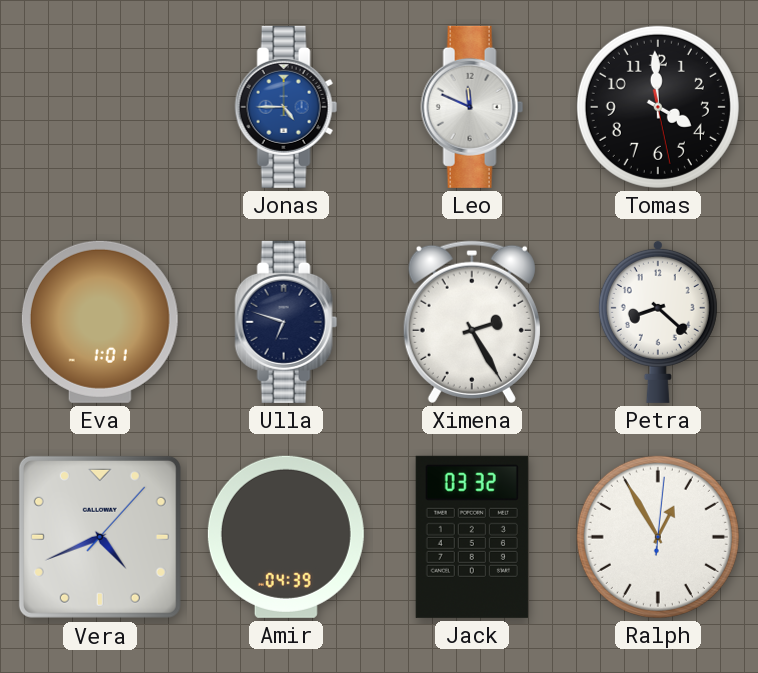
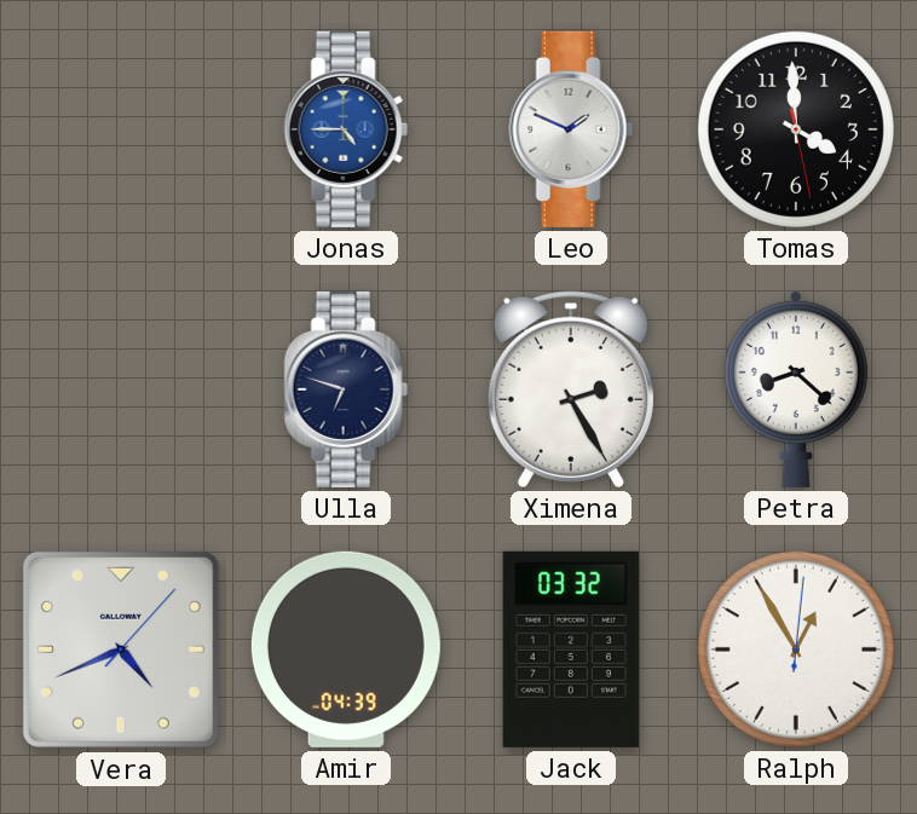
Leo: 11:49 -> 1:49
Eva: 1:01 -> none
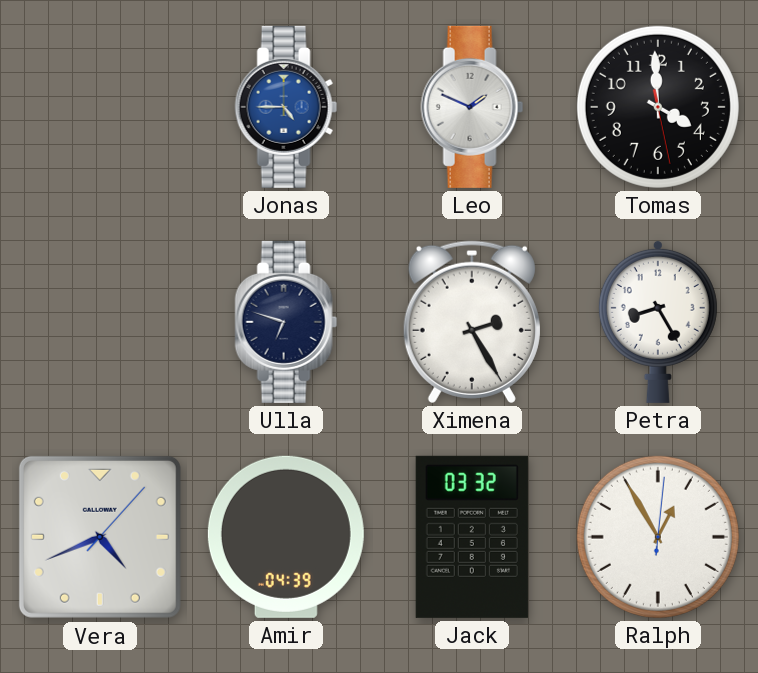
Petra: 8:22 -> 8:25
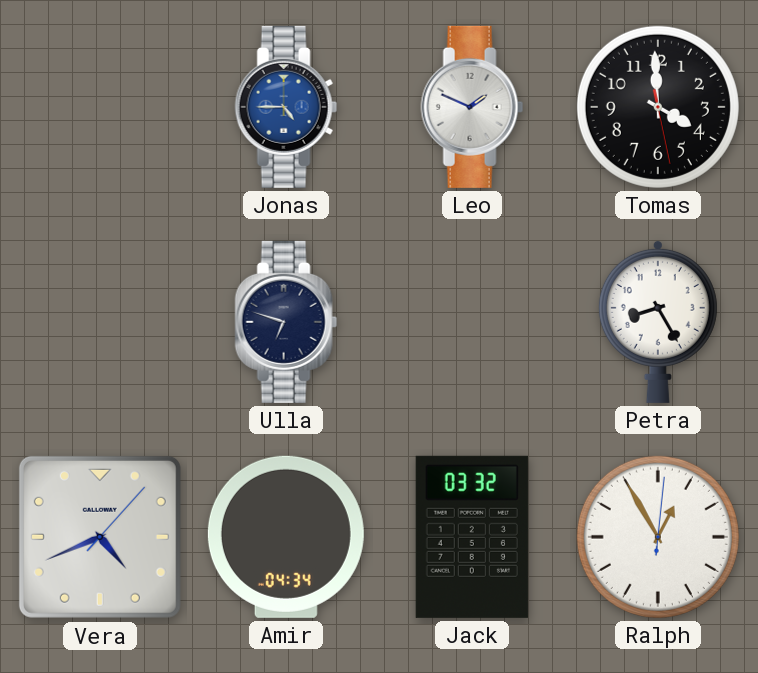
Ximena: 2:25 -> none
Amir: 04:39 -> 04:34
